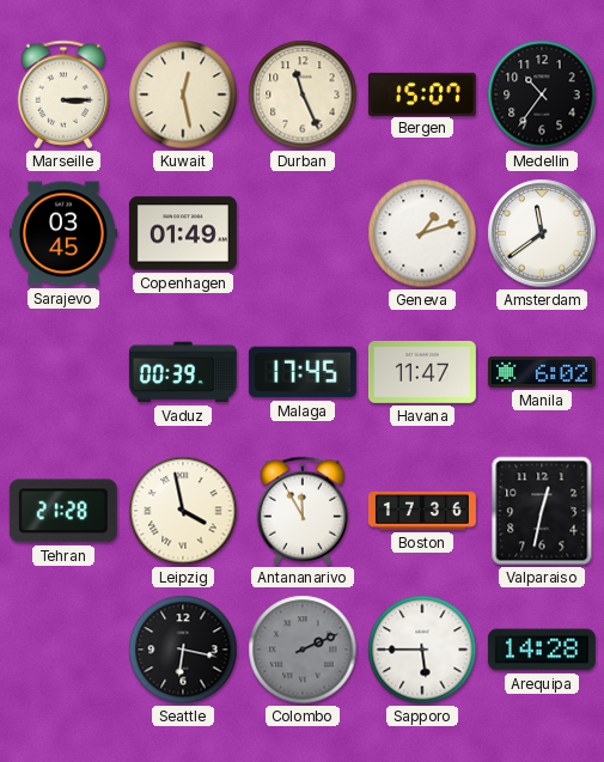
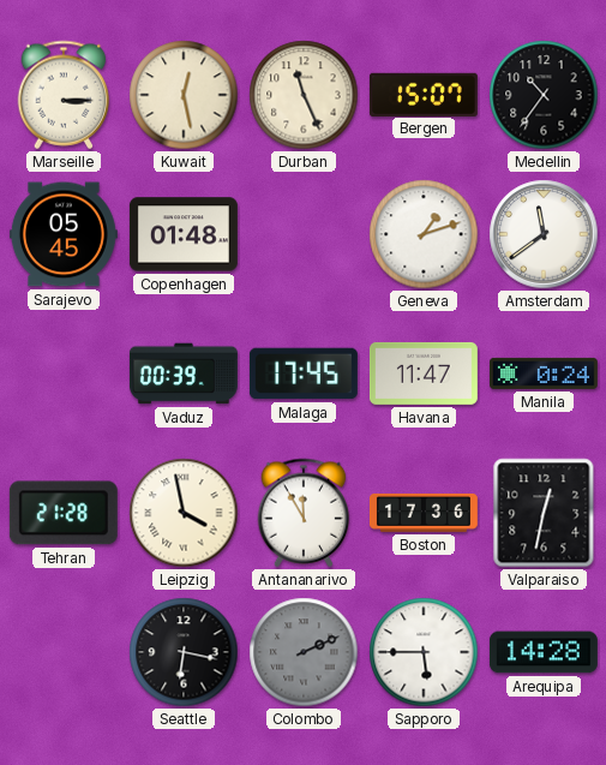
Sarajevo: 03:45 -> 05:45
Copenhagen: 01:49 -> 01:48
Manila: 6:02 -> 0:24
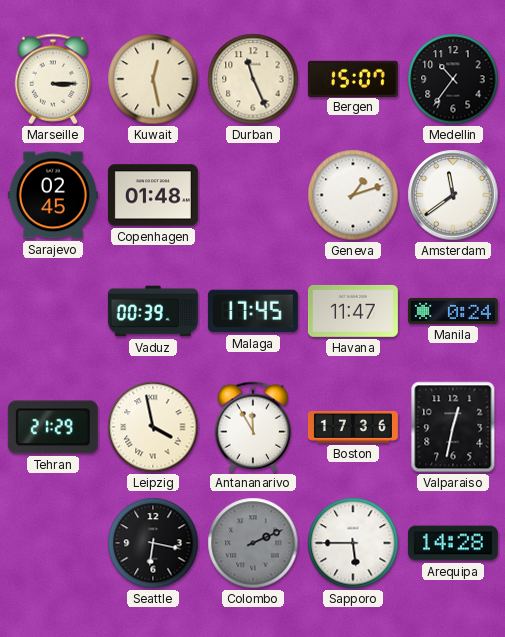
Sarajevo: 05:45 -> 02:45
Tehran: 21:28 -> 21:29
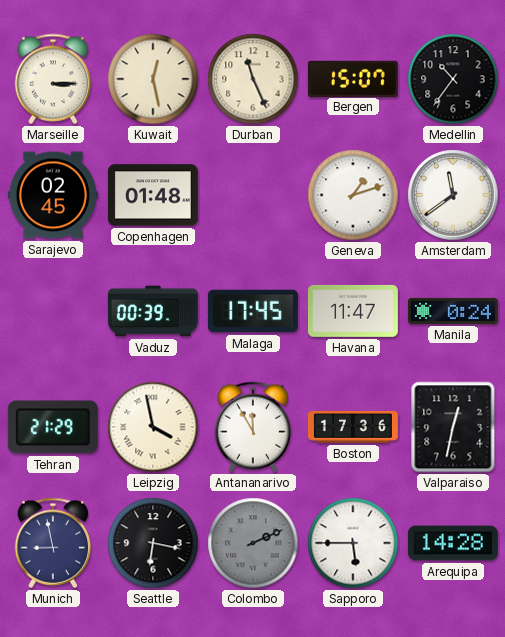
Munich: none -> 8:58
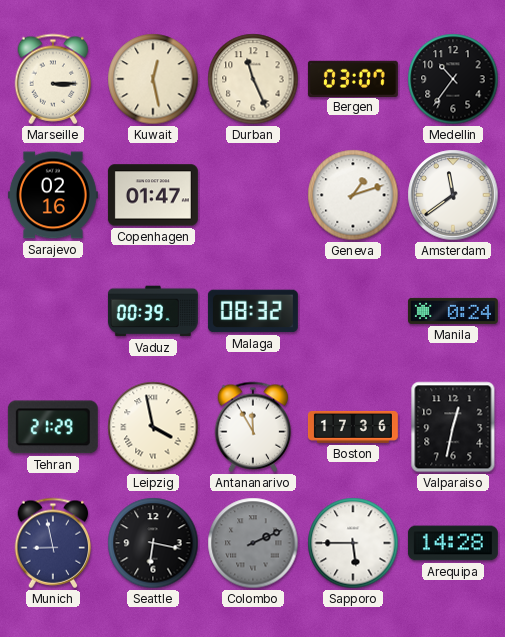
Bergen: 15:07 -> 03:07
Sarajevo: 02:45 -> 02:16
Copenhagen: 01:48 -> 01:47
Malaga: 17:45 -> 08:32
Havana: 11:47 -> none
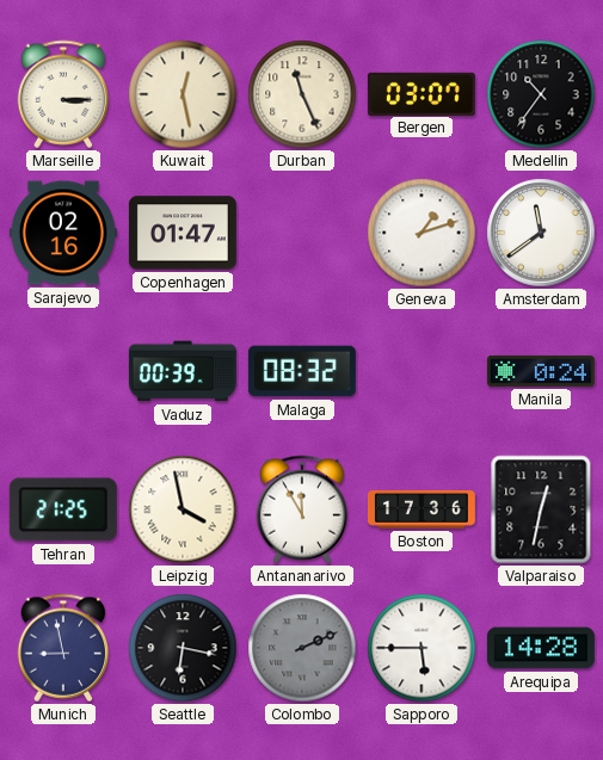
Tehran: 21:29 -> 21:25
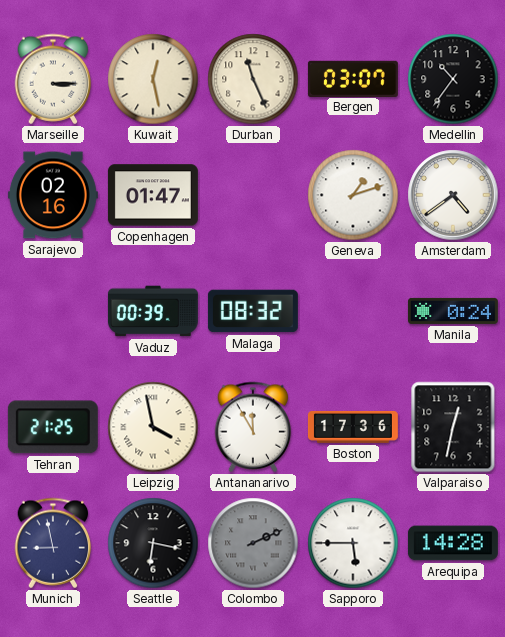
Amsterdam: 11:39 -> 4:39
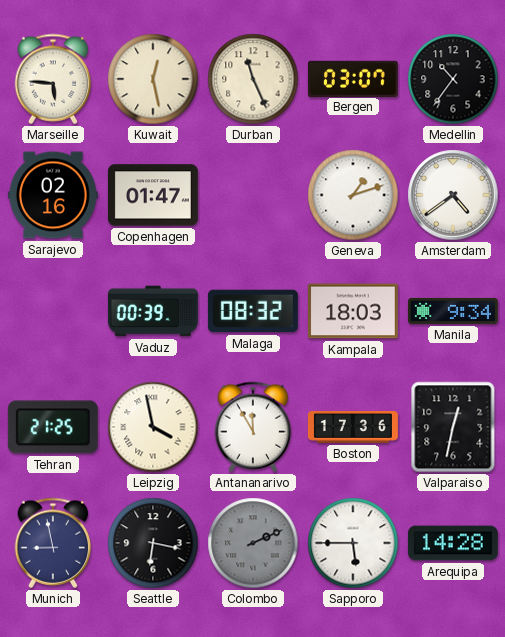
Marseille: 3:15 -> 5:46
Kampala: none -> 18:03
Manila: 0:24 -> 9:34
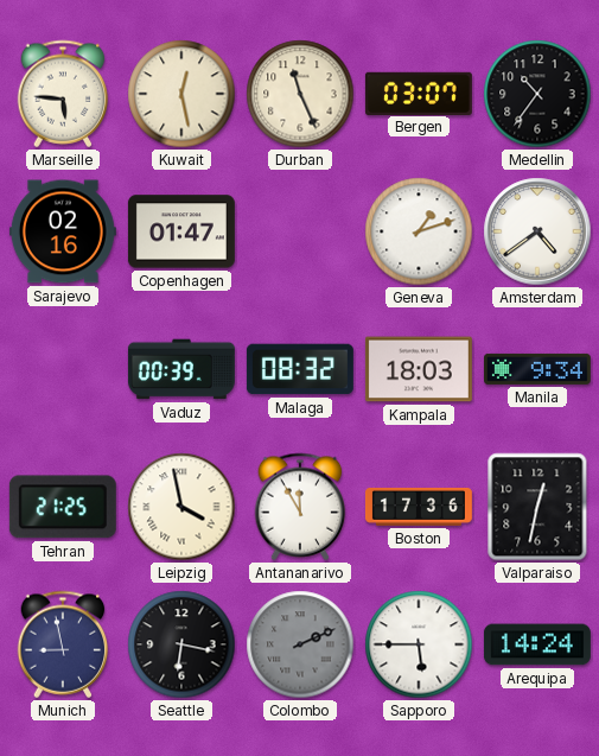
Arequipa: 14:28 -> 14:24
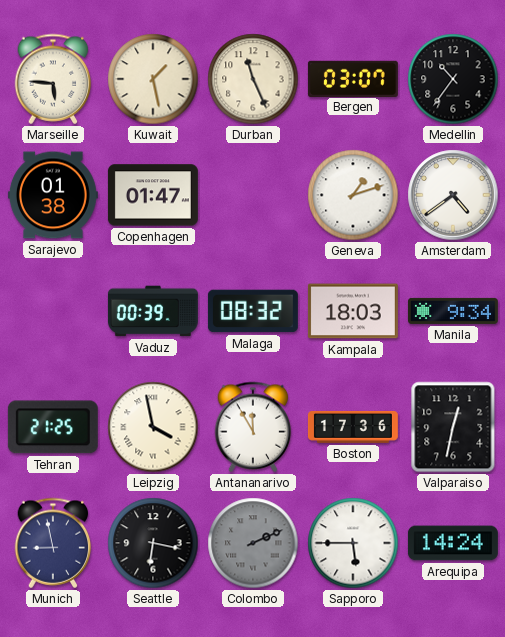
Kuwait: 12:28 -> 1:28
Sarajevo: 02:16 -> 01:38
